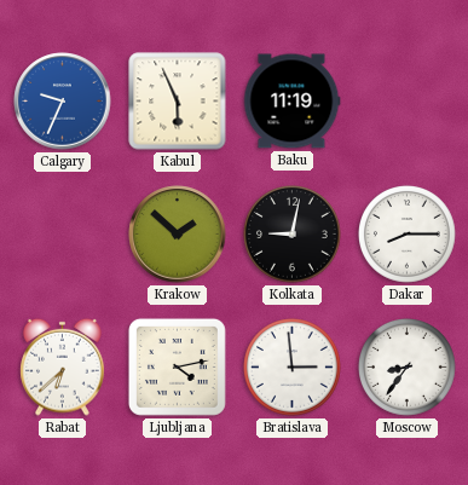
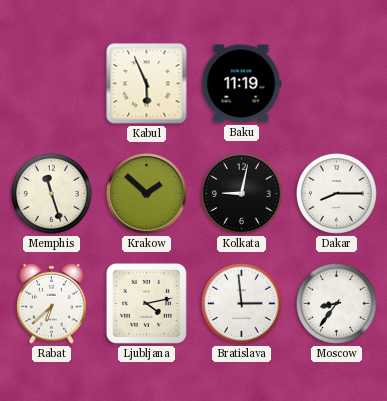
Calgary: 9:34 -> none
Memphis: none -> 11:27
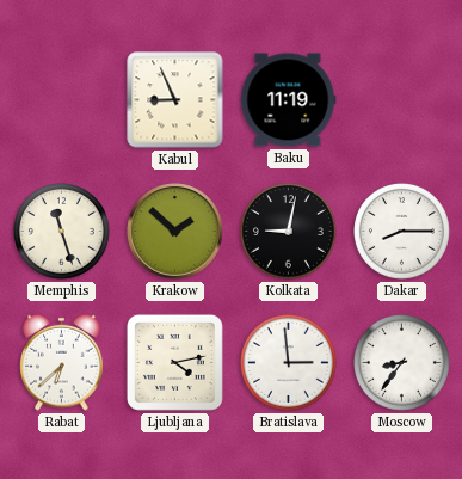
Kabul: 5:56 -> 8:56
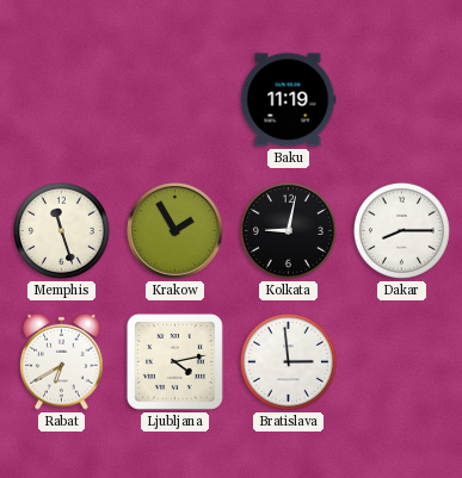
Kabul: 8:56 -> none
Krakow: 1:52 -> 1:55
Rabat: 6:38 -> 6:40
Moscow: 8:36 -> none
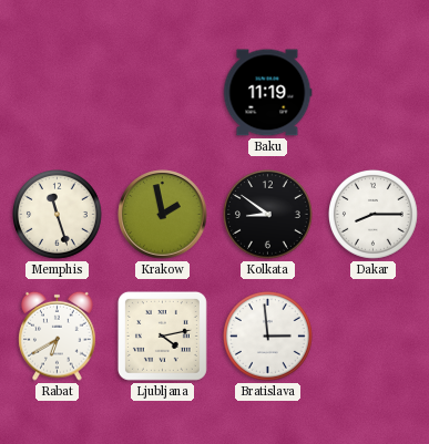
Krakow: 1:55 -> 1:58
Kolkata: 9:02 -> 8:51
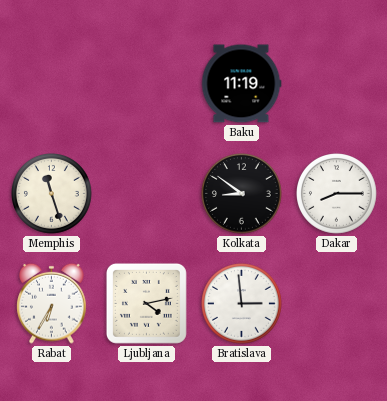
Krakow: 1:58 -> none
Rabat: 6:40 -> 6:35
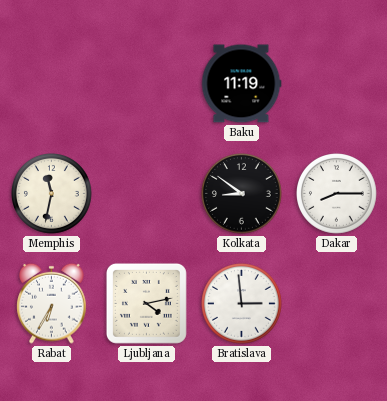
Memphis: 11:27 -> 11:32
